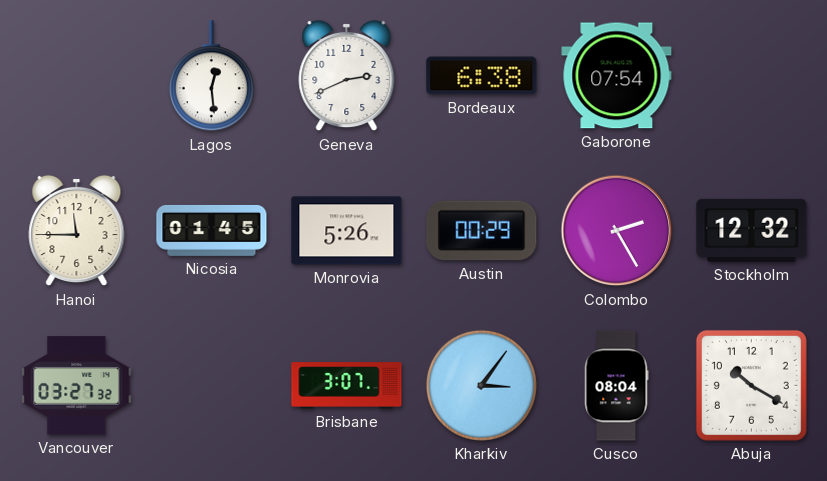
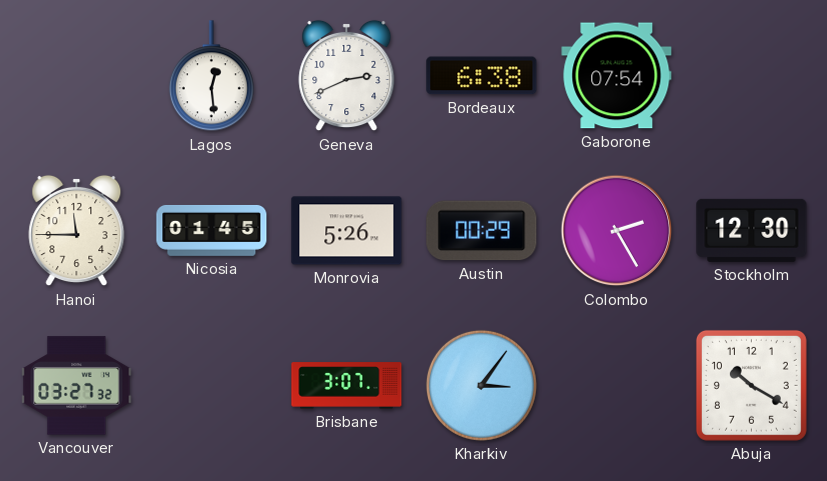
Stockholm: 12:32 -> 12:30
Cusco: 08:04 -> none
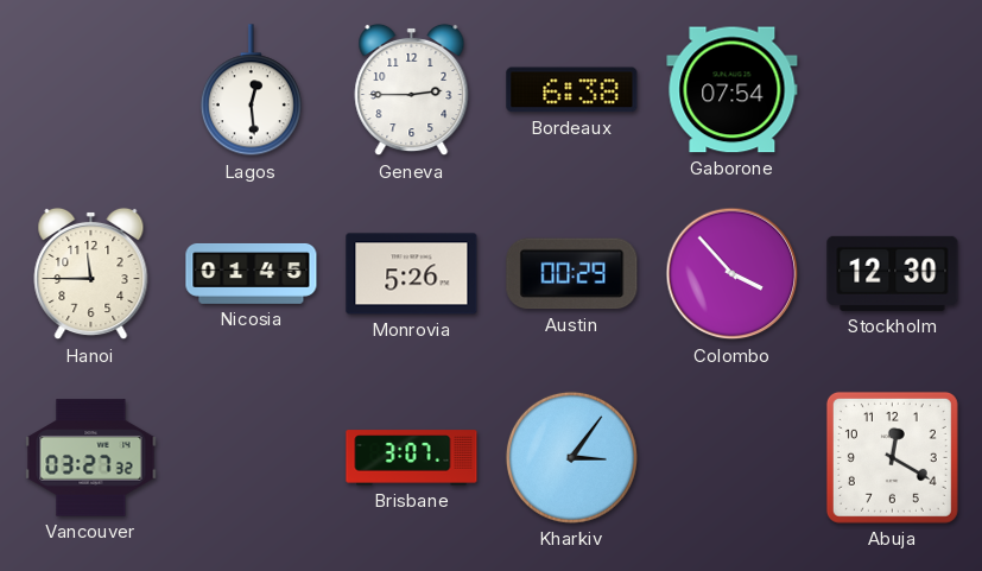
Geneva: 2:41 -> 2:45
Colombo: 2:25 -> 3:53
Abuja: 10:20 -> 12:20
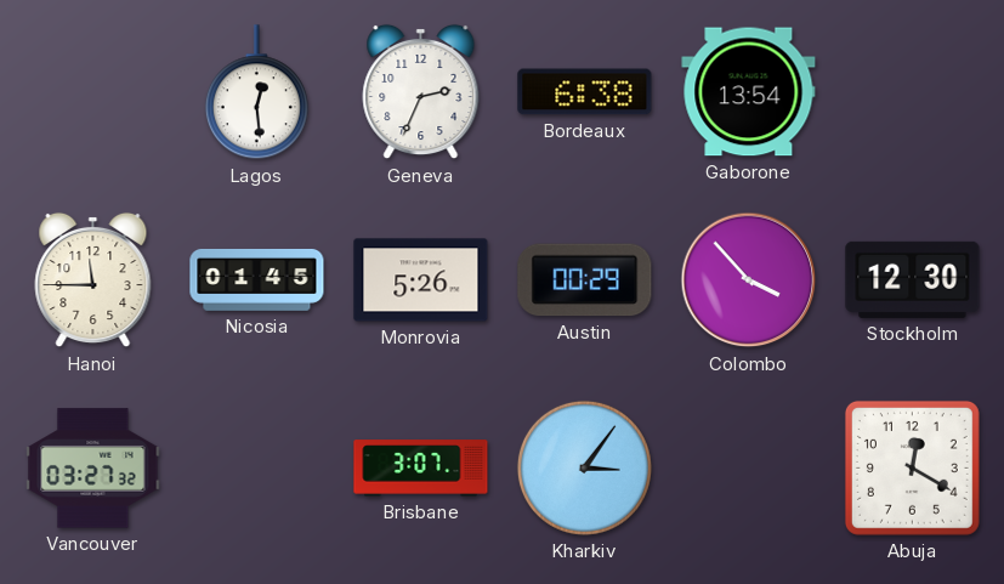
Geneva: 2:45 -> 2:34
Gaborone: 07:54 -> 13:54
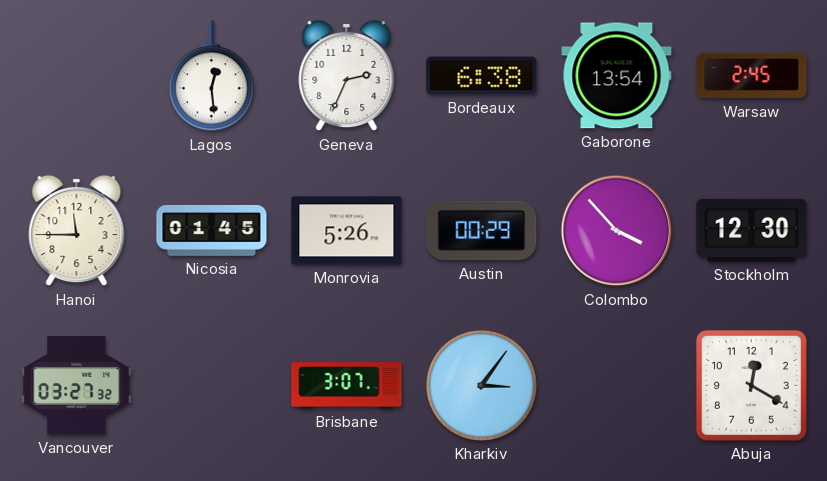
Warsaw: none -> 2:45
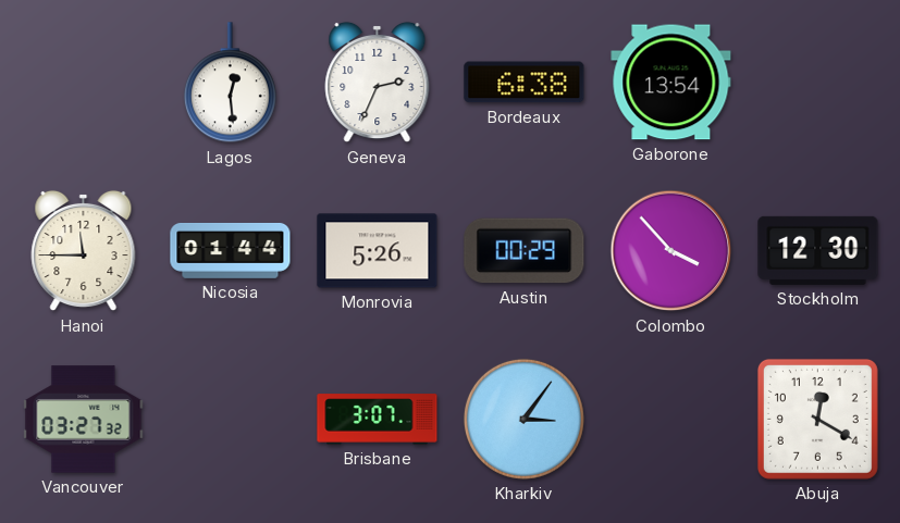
Warsaw: 2:45 -> none
Nicosia: 01:45 -> 01:44
